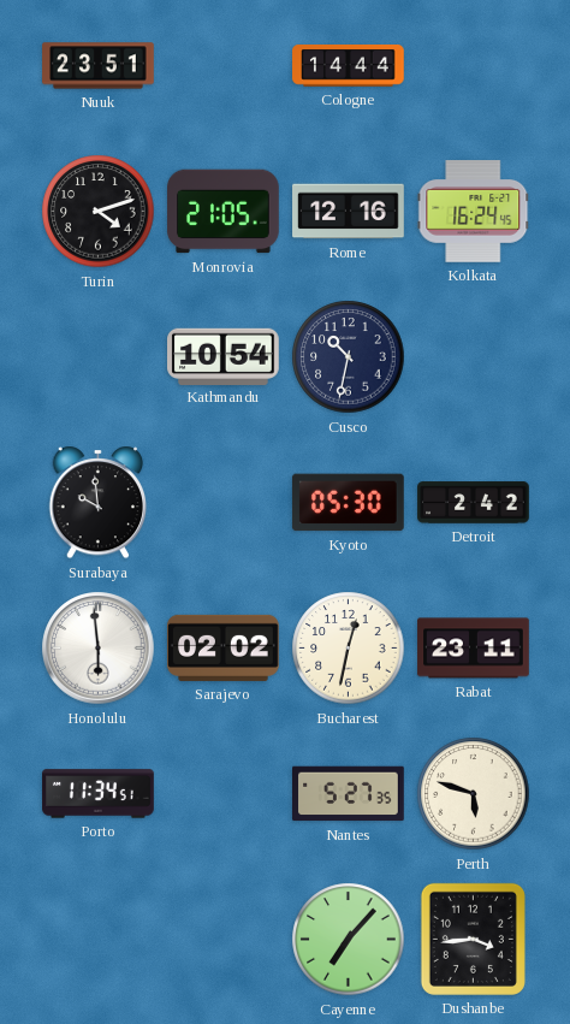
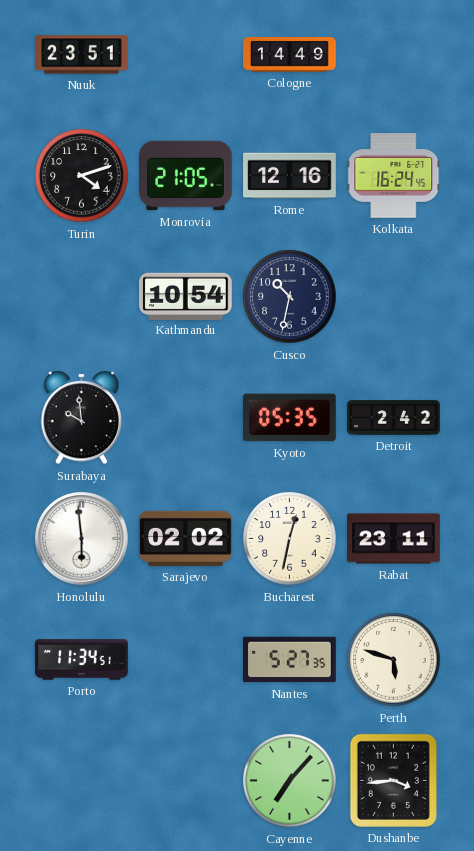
Cologne: 14:44 -> 14:49
Kyoto: 05:30 -> 05:35
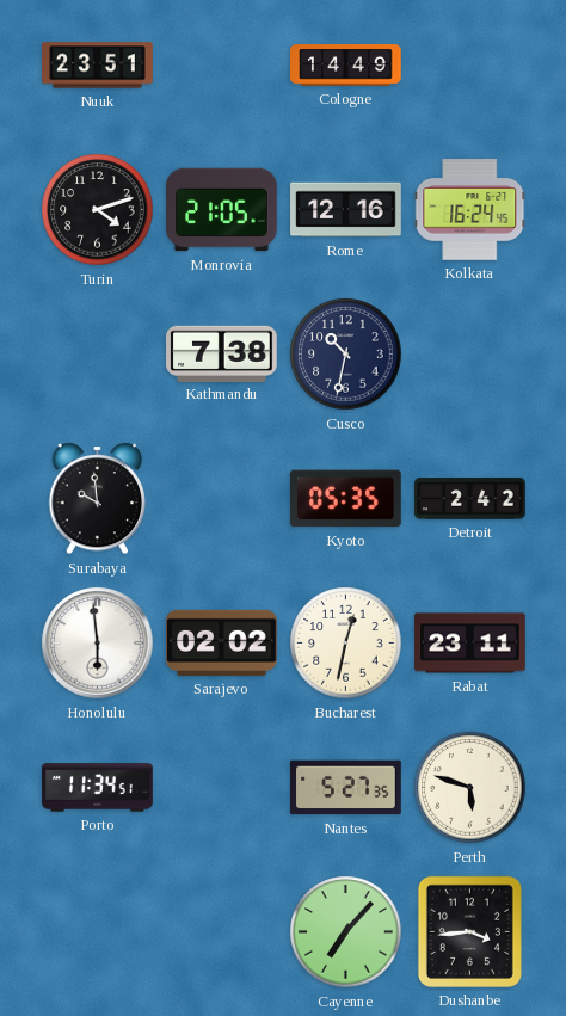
Kathmandu: 10:54 -> 7:38
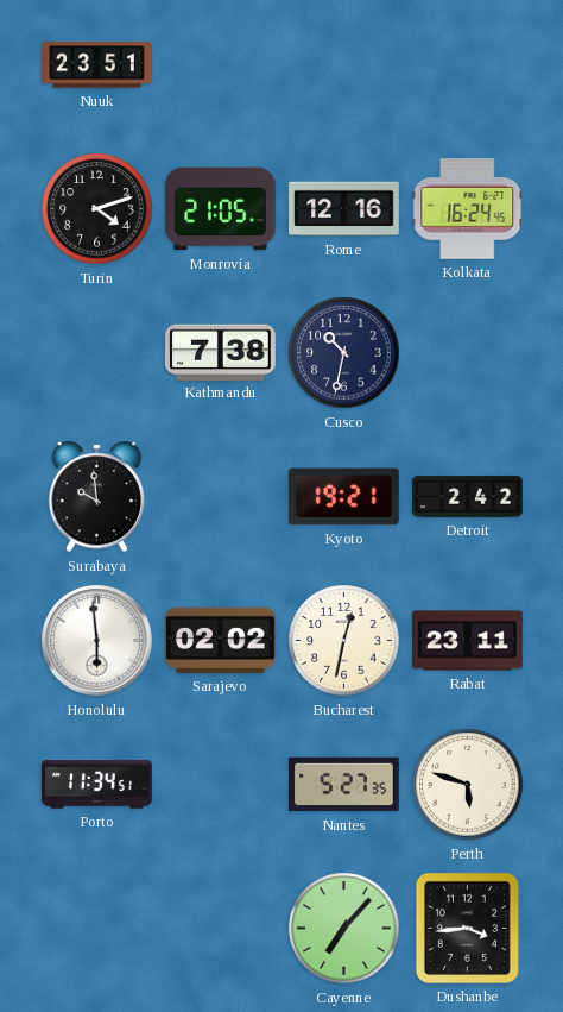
Cologne: 14:49 -> none
Kyoto: 05:35 -> 19:21
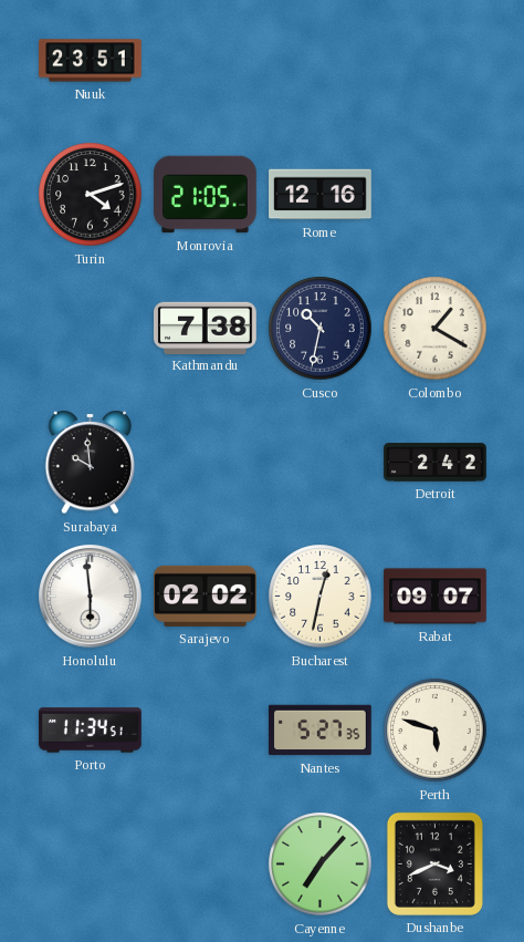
Kolkata: 16:24 -> none
Colombo: none -> 1:20
Kyoto: 19:21 -> none
Rabat: 23:11 -> 09:07
Dushanbe: 3:44 -> 3:41
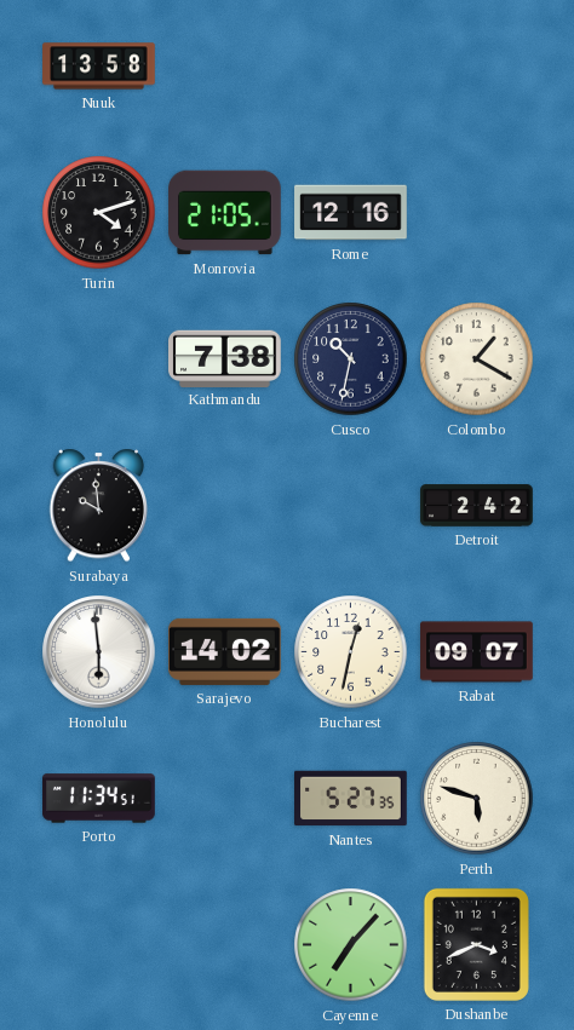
Nuuk: 23:51 -> 13:58
Sarajevo: 02:02 -> 14:02
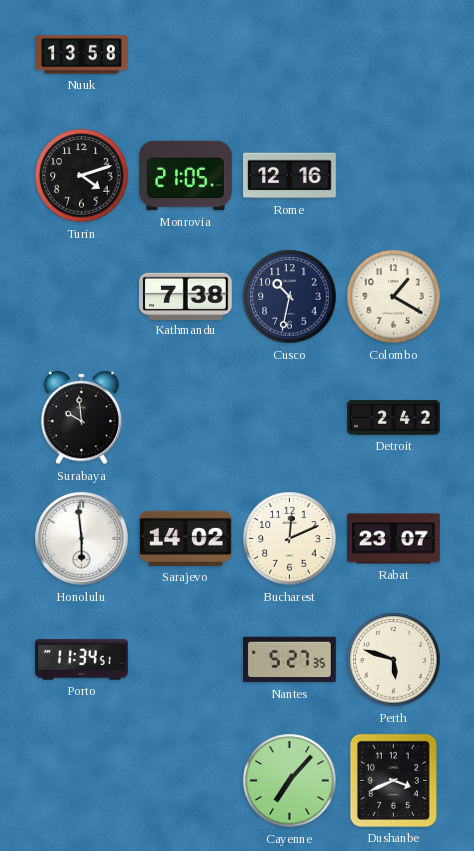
Bucharest: 12:32 -> 12:11
Rabat: 09:07 -> 23:07
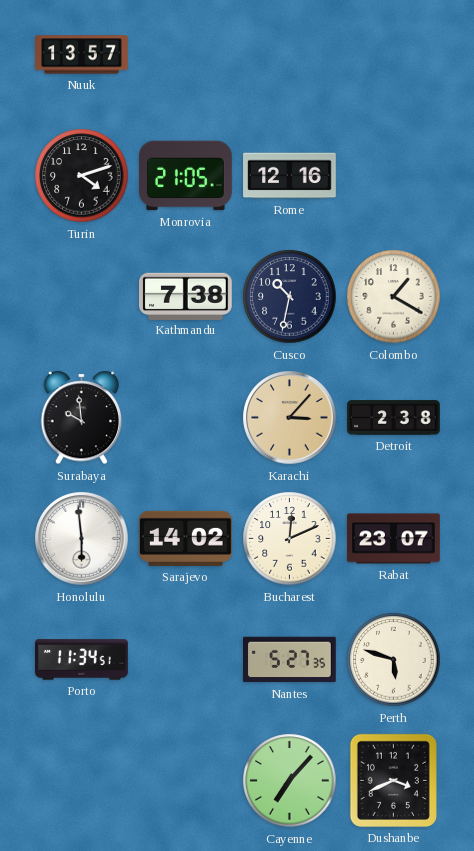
Nuuk: 13:58 -> 13:57
Karachi: none -> 3:07
Detroit: 2:42 -> 2:38
